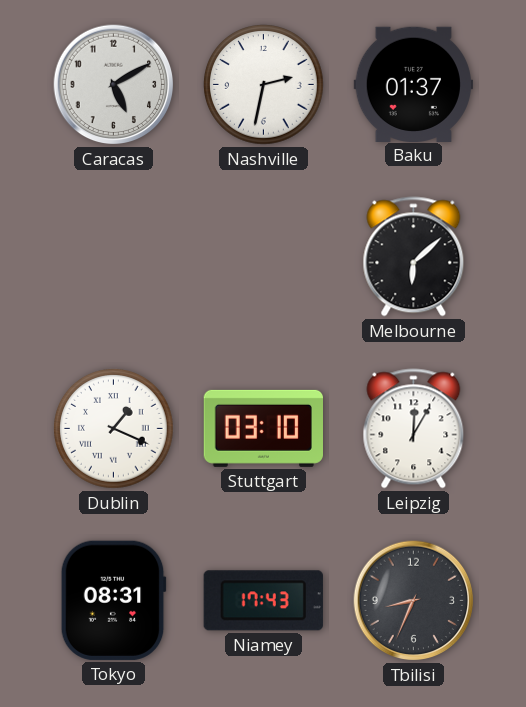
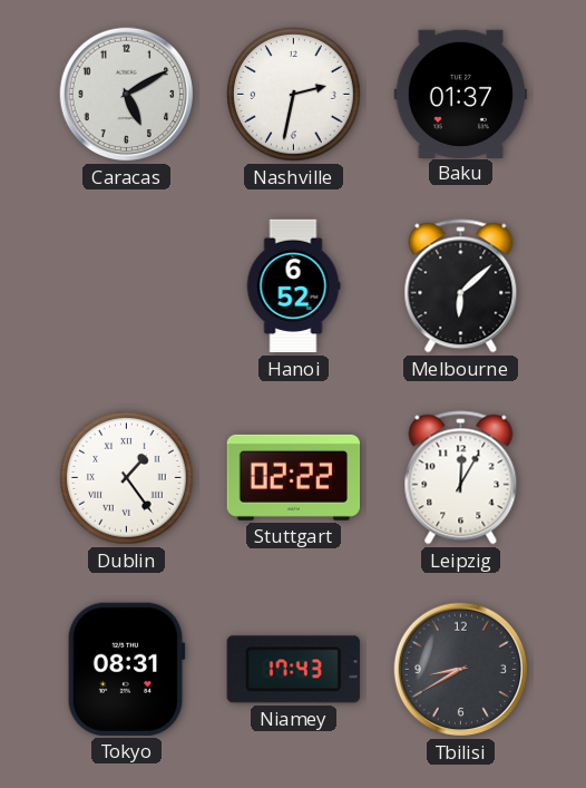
Hanoi: none -> 6:52
Dublin: 1:19 -> 1:24
Stuttgart: 03:10 -> 02:22
Tbilisi: 8:34 -> 8:40
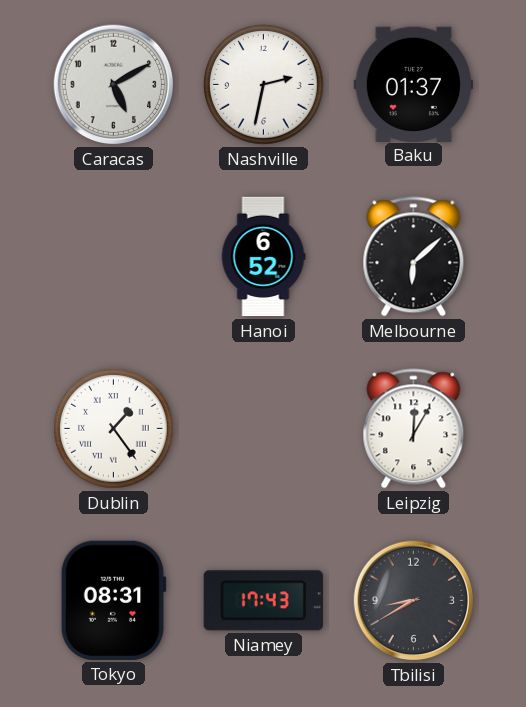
Stuttgart: 02:22 -> none
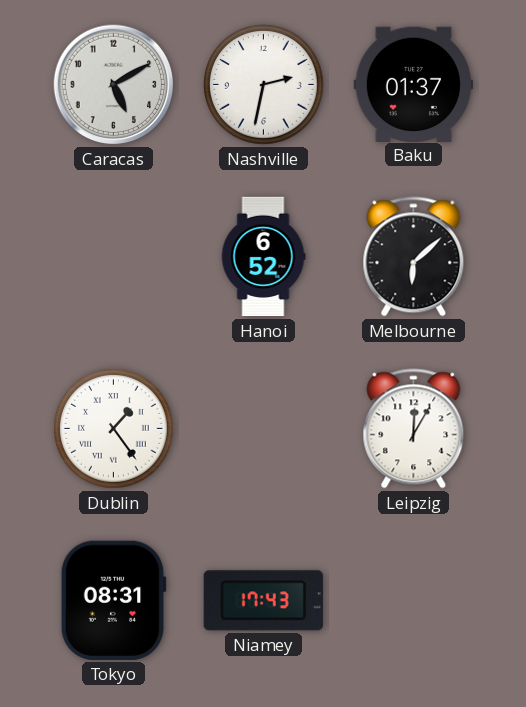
Tbilisi: 8:40 -> none
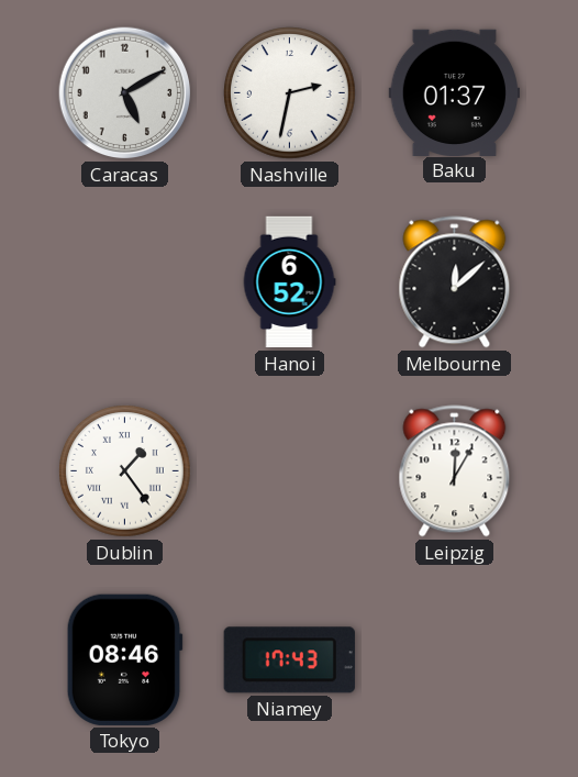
Melbourne: 6:08 -> 12:08
Tokyo: 08:31 -> 08:46
